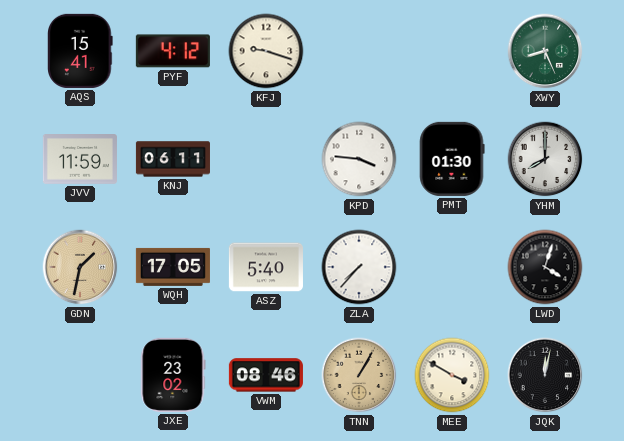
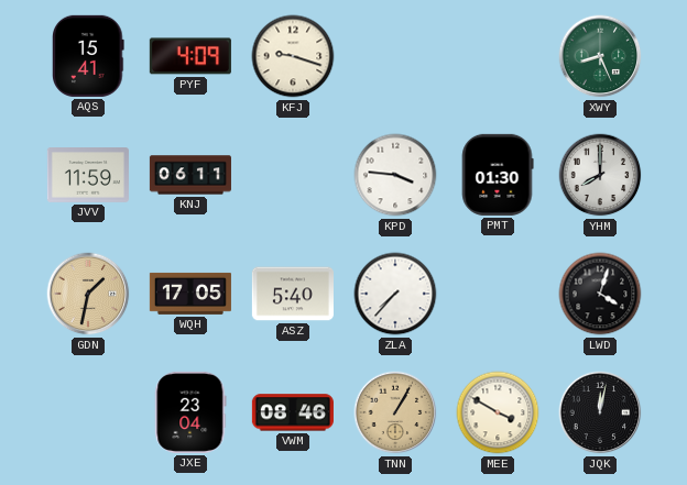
PYF: 4:12 -> 4:09
JXE: 23:02 -> 23:04
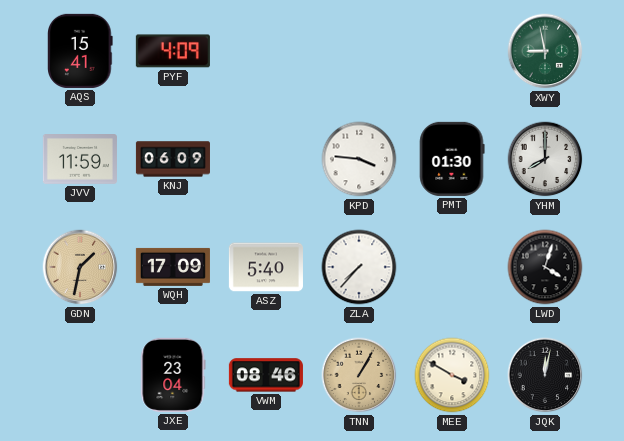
KFJ: 9:18 -> none
XWY: 8:26 -> 8:58
KNJ: 06:11 -> 06:09
WQH: 17:05 -> 17:09
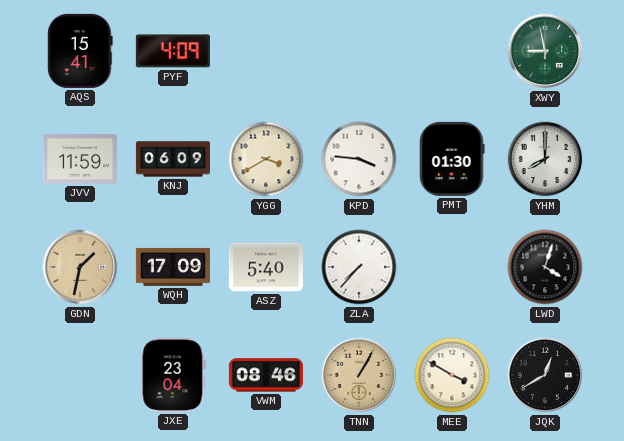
YGG: none -> 3:40
JQK: 12:02 -> 12:40
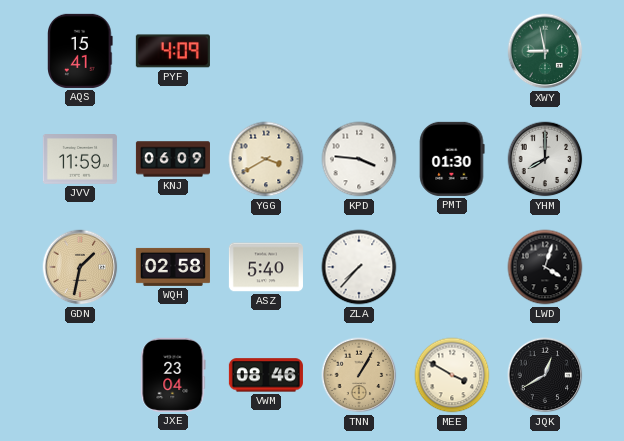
WQH: 17:09 -> 02:58
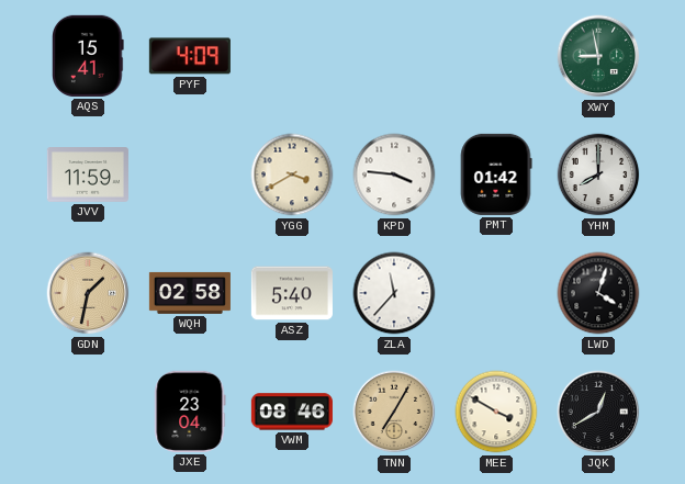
KNJ: 06:09 -> none
PMT: 01:30 -> 01:42
ZLA: 7:37 -> 11:37
TNN: 1:05 -> 7:05
